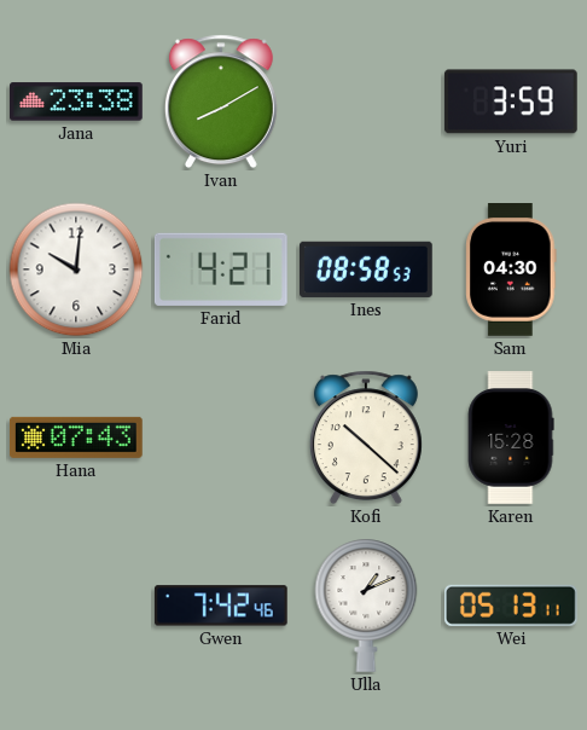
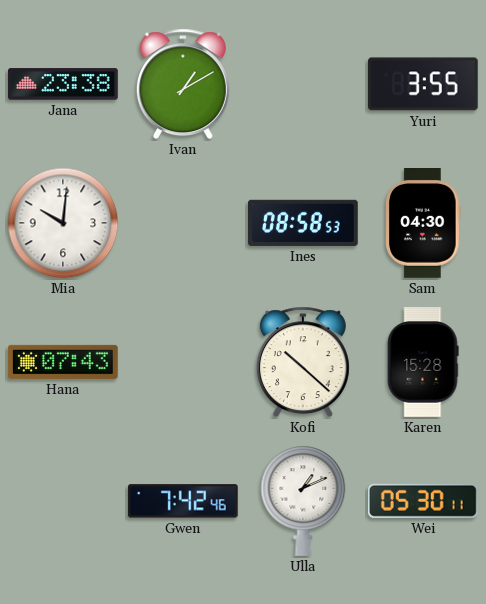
Ivan: 8:10 -> 1:10
Yuri: 3:59 -> 3:55
Farid: 4:21 -> none
Wei: 05:13 -> 05:30
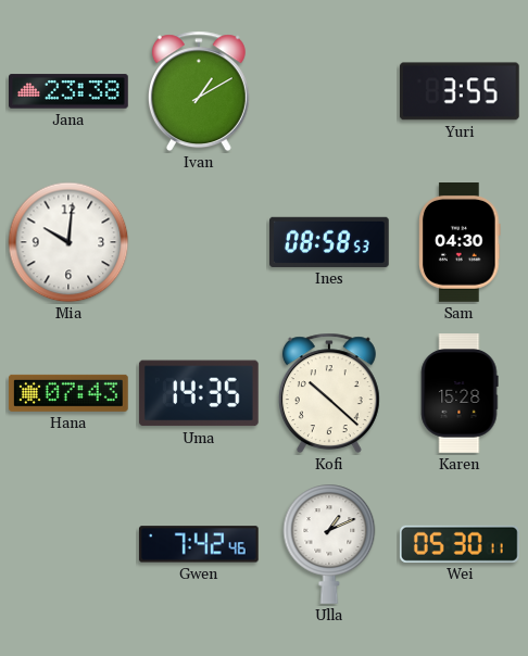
Uma: none -> 14:35
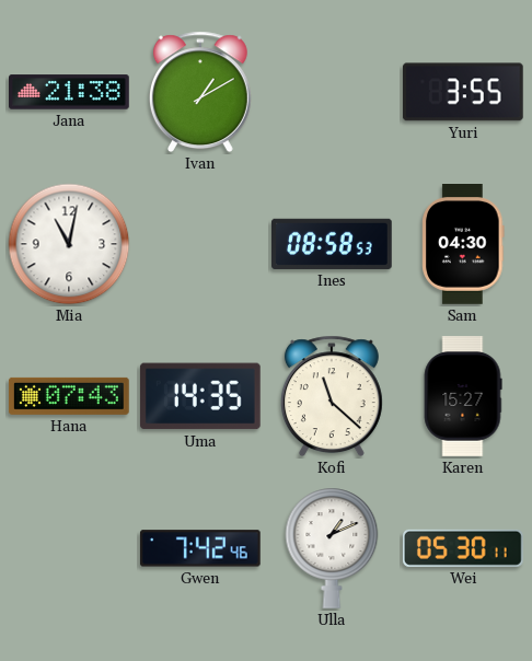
Jana: 23:38 -> 21:38
Mia: 10:01 -> 11:02
Kofi: 10:22 -> 11:22
Karen: 15:28 -> 15:27
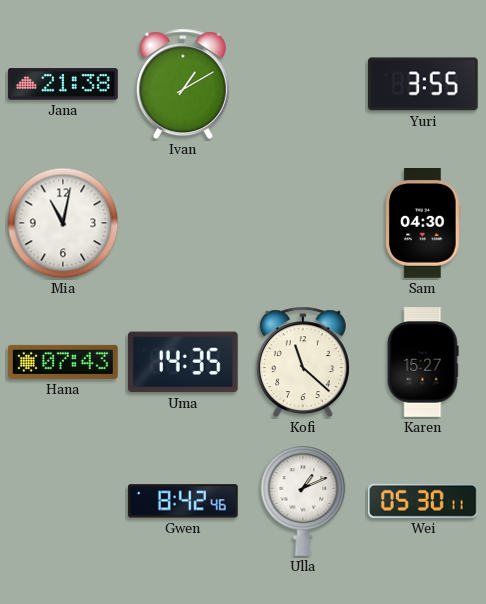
Ines: 08:58 -> none
Gwen: 7:42 -> 8:42
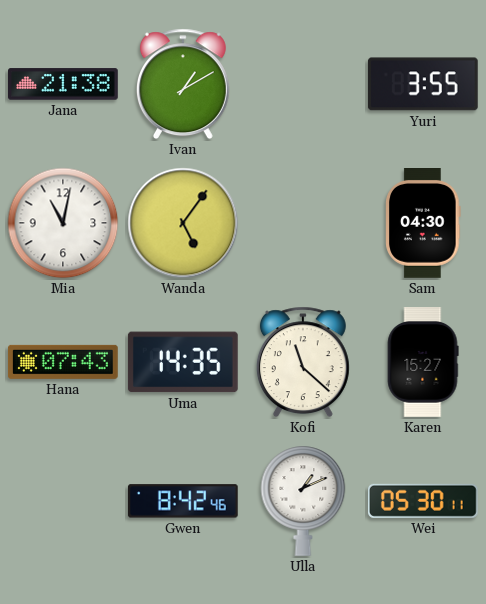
Wanda: none -> 5:06
